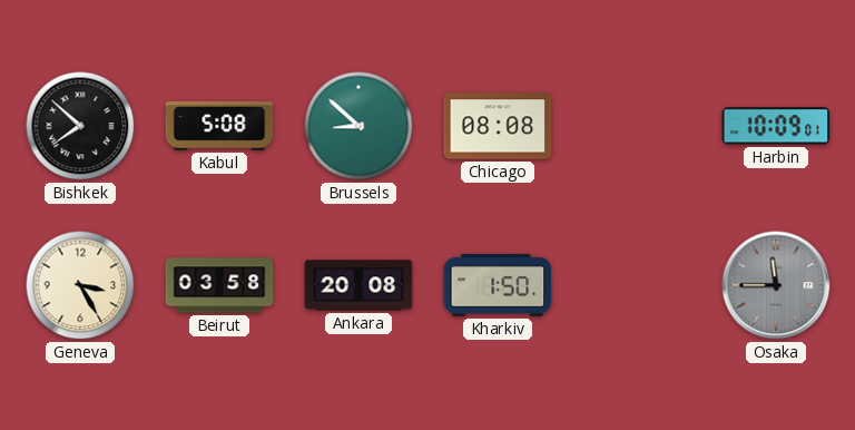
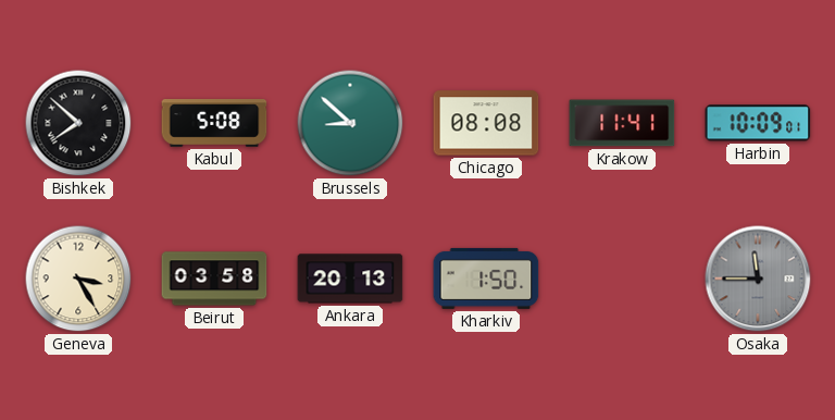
Krakow: none -> 11:41
Ankara: 20:08 -> 20:13
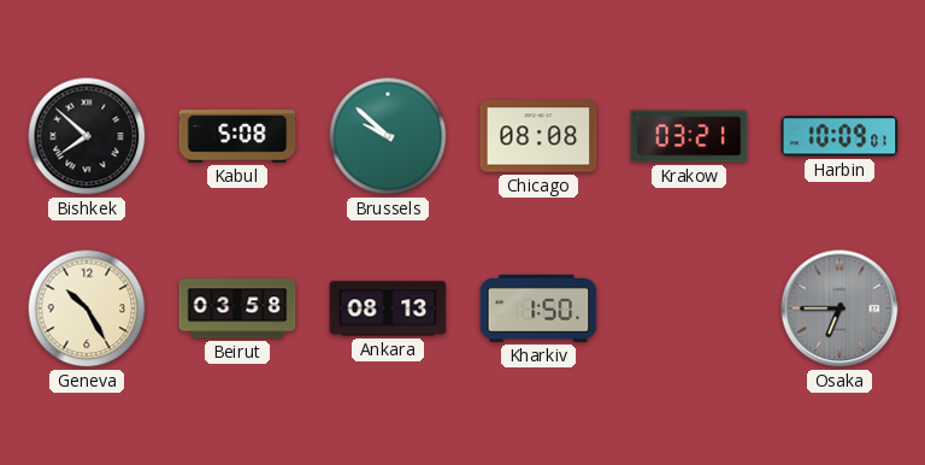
Brussels: 8:52 -> 9:52
Krakow: 11:41 -> 03:21
Geneva: 3:25 -> 10:25
Ankara: 20:13 -> 08:13
Osaka: 11:45 -> 6:45
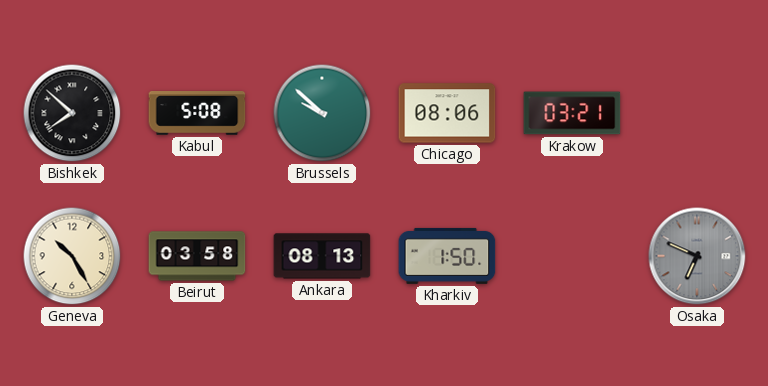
Chicago: 08:08 -> 08:06
Harbin: 10:09 -> none
Osaka: 6:45 -> 6:49
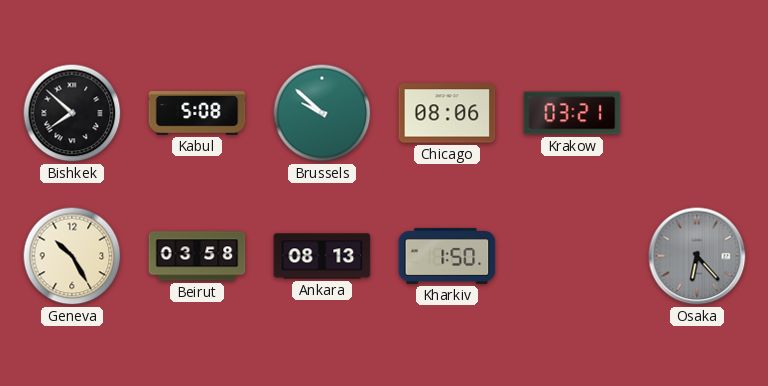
Osaka: 6:49 -> 6:23
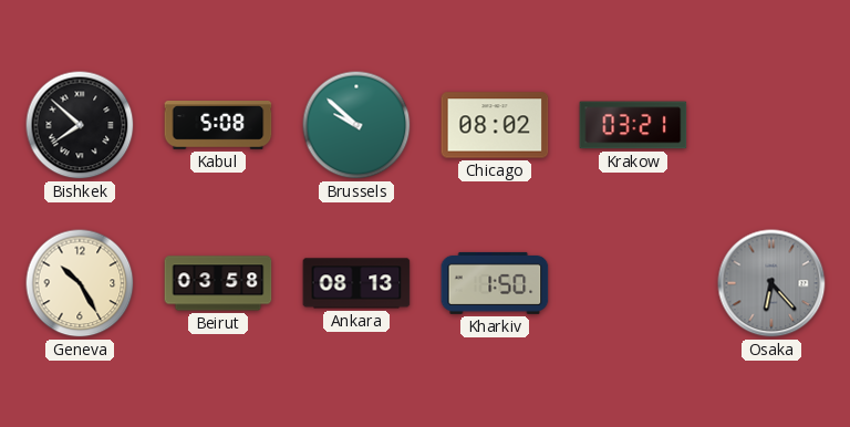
Chicago: 08:06 -> 08:02
